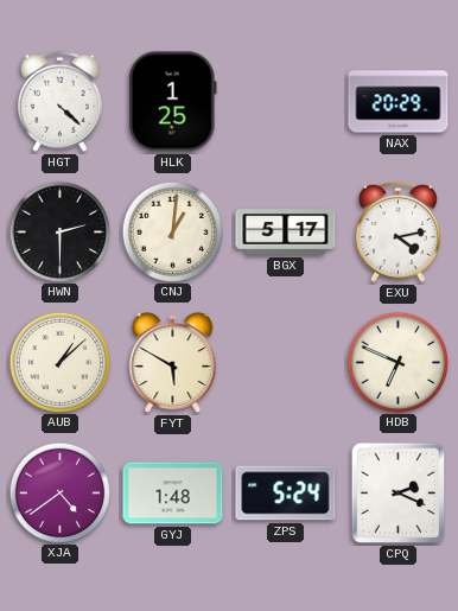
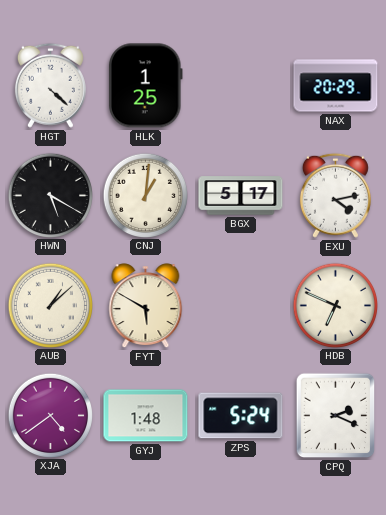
HWN: 2:30 -> 5:20
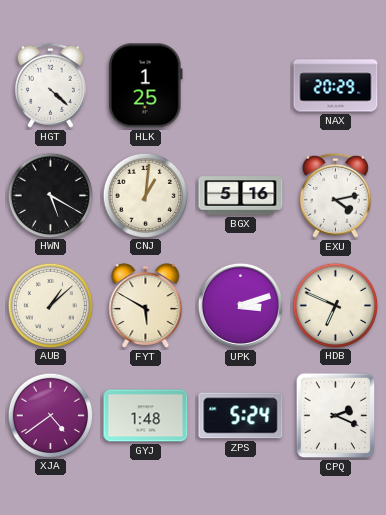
BGX: 5:17 -> 5:16
UPK: none -> 3:12
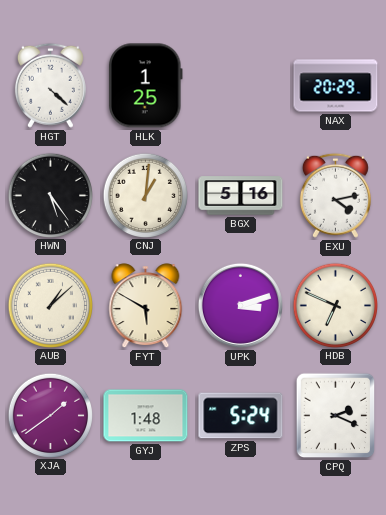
HWN: 5:20 -> 5:24
XJA: 4:39 -> 1:39
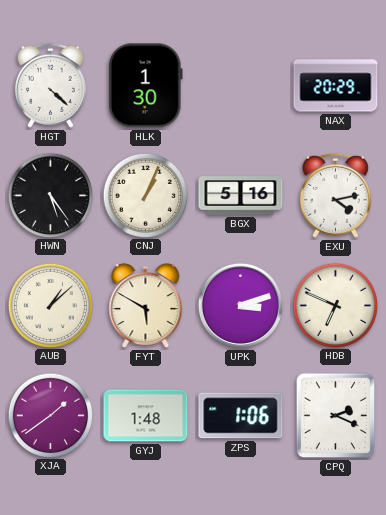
HLK: 1:25 -> 1:30
CNJ: 1:01 -> 1:04
ZPS: 5:24 -> 1:06
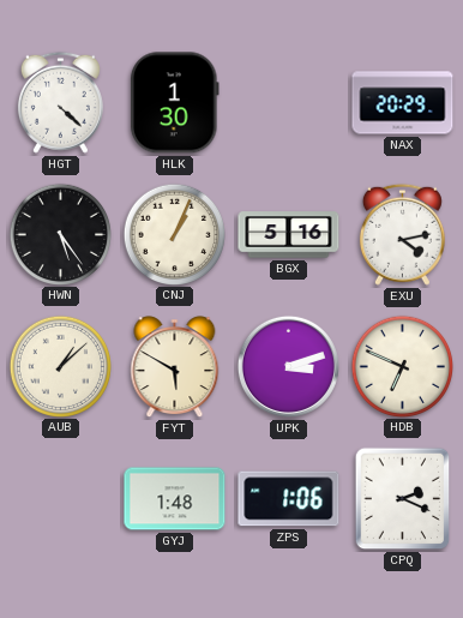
XJA: 1:39 -> none
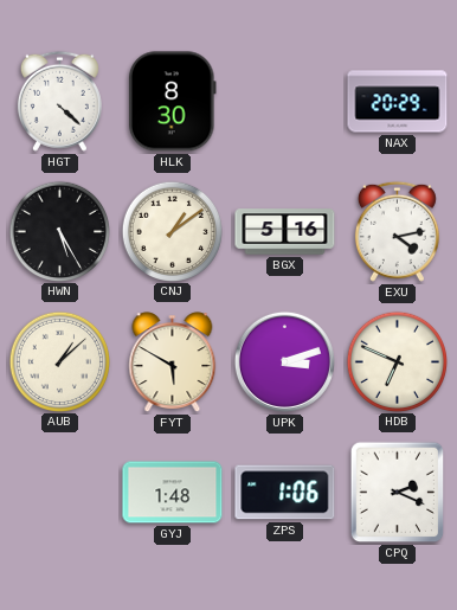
HLK: 1:30 -> 8:30
HWN: 5:24 -> 5:25
CNJ: 1:04 -> 1:09
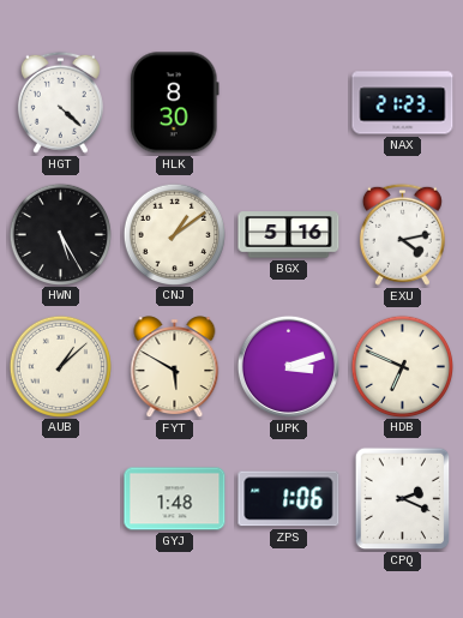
NAX: 20:29 -> 21:23
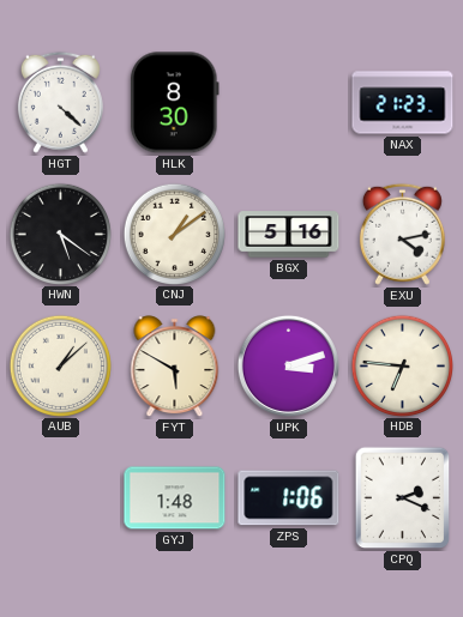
HWN: 5:25 -> 5:21
HDB: 6:49 -> 6:46
